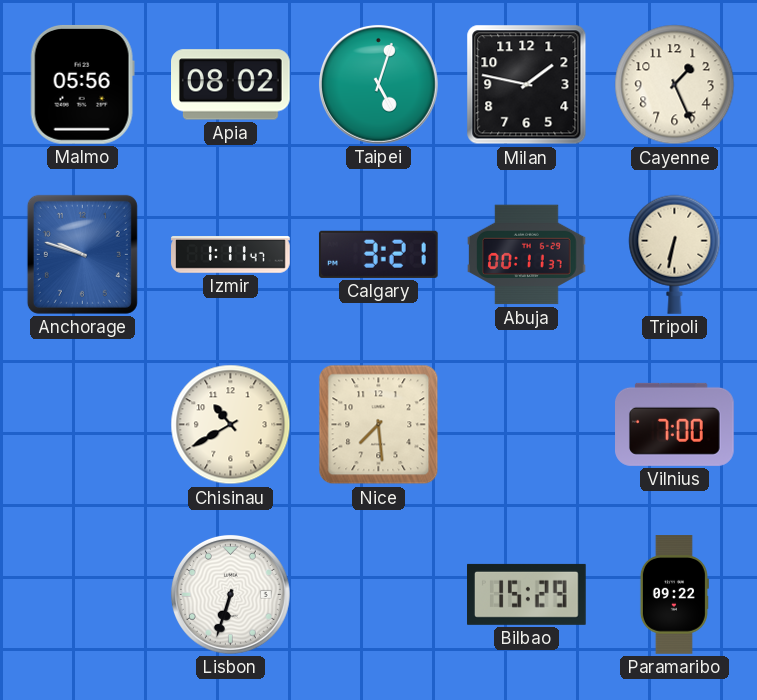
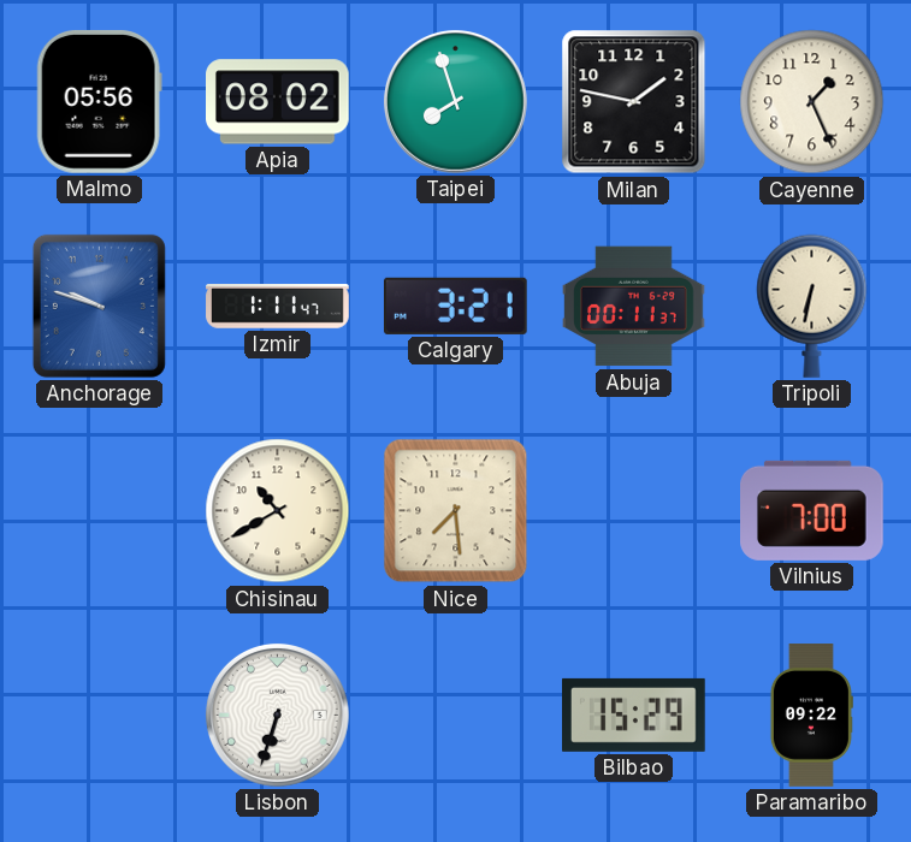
Taipei: 5:03 -> 7:57
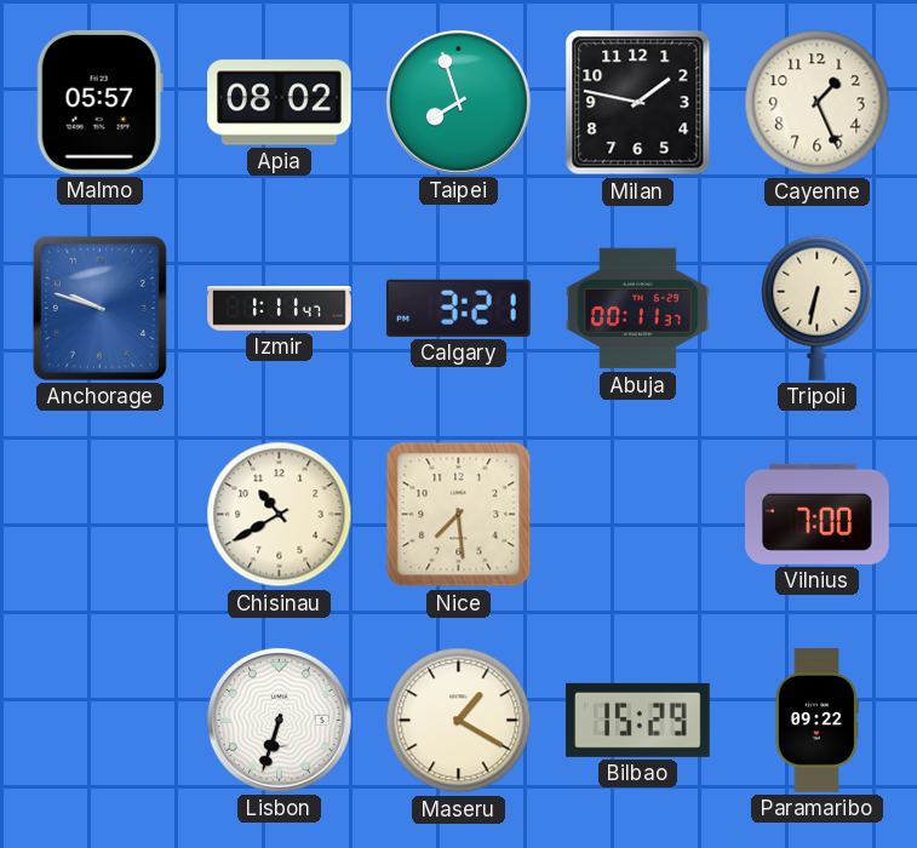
Malmo: 05:56 -> 05:57
Maseru: none -> 1:20
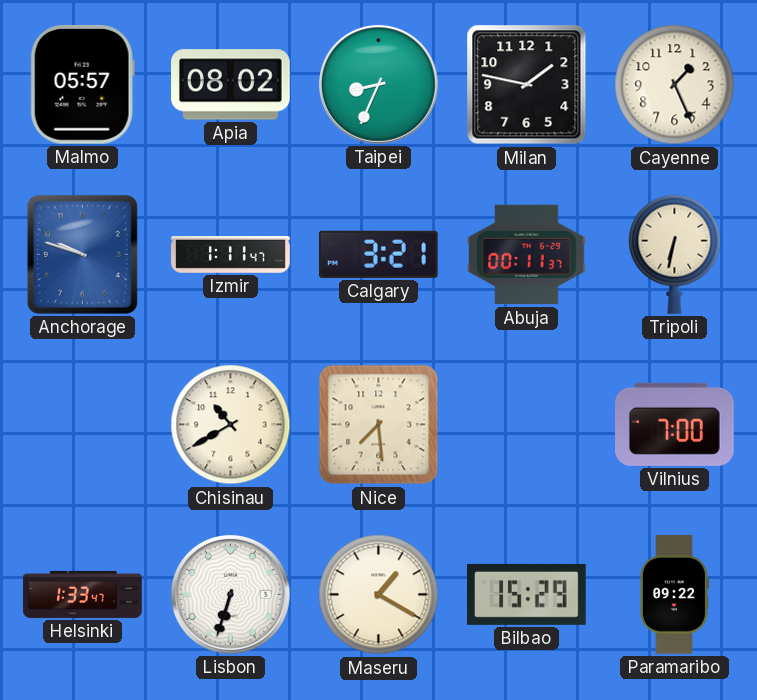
Taipei: 7:57 -> 8:34
Helsinki: none -> 1:33
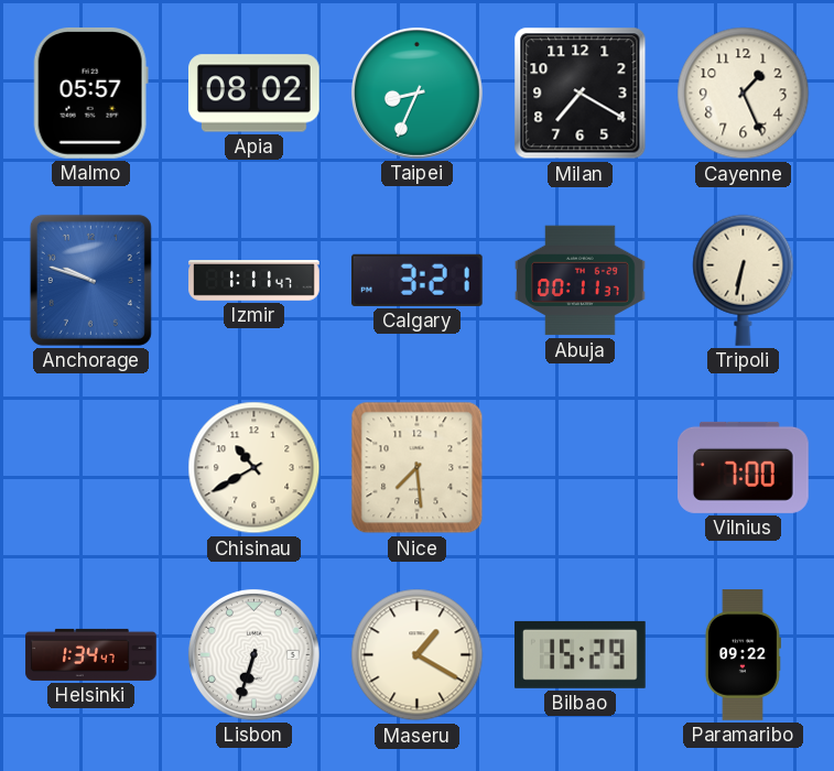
Milan: 1:47 -> 7:20
Helsinki: 1:33 -> 1:34
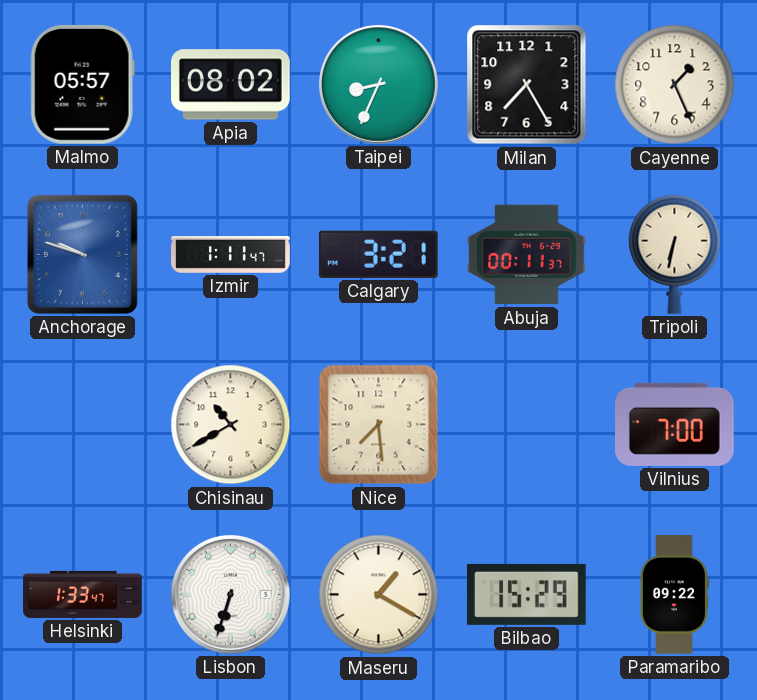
Milan: 7:20 -> 7:25
Helsinki: 1:34 -> 1:33
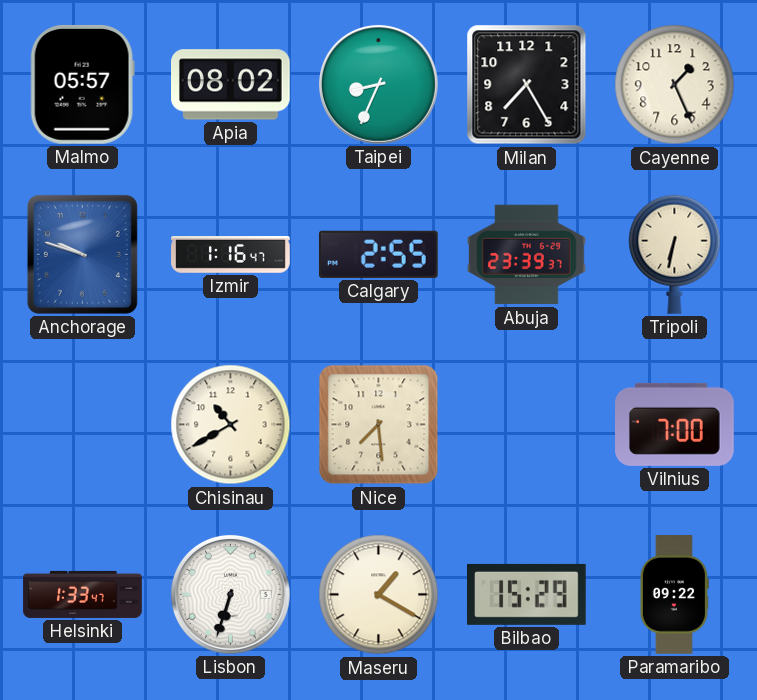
Izmir: 1:11 -> 1:16
Calgary: 3:21 -> 2:55
Abuja: 00:11 -> 23:39
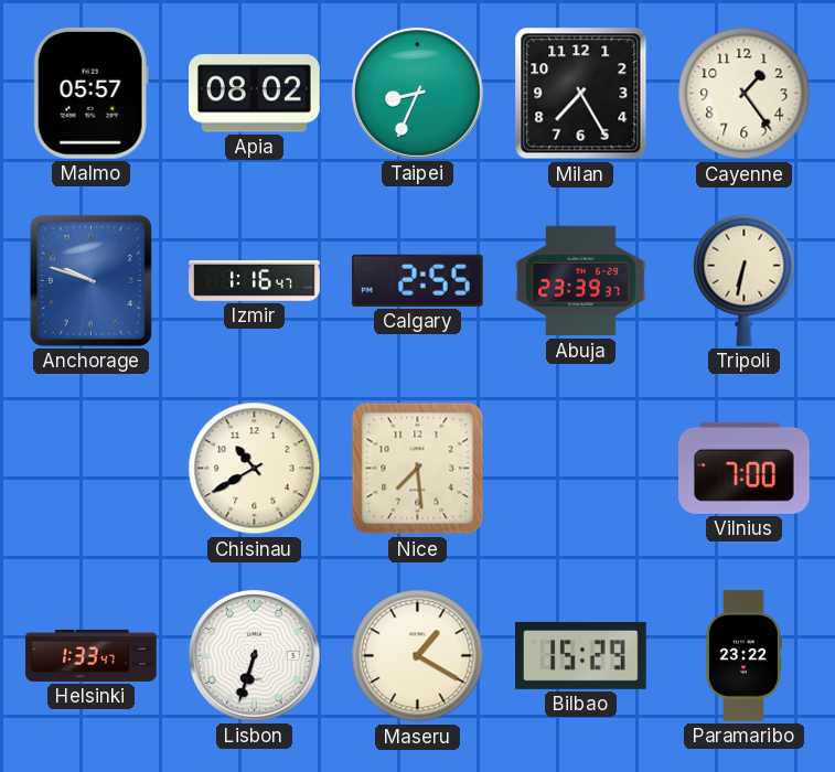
Cayenne: 1:26 -> 1:24
Paramaribo: 09:22 -> 23:22
